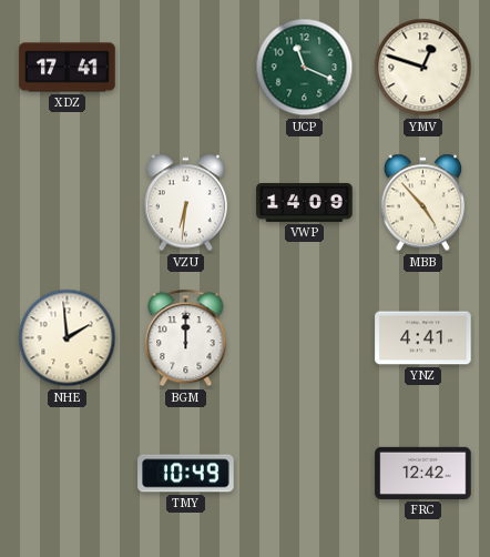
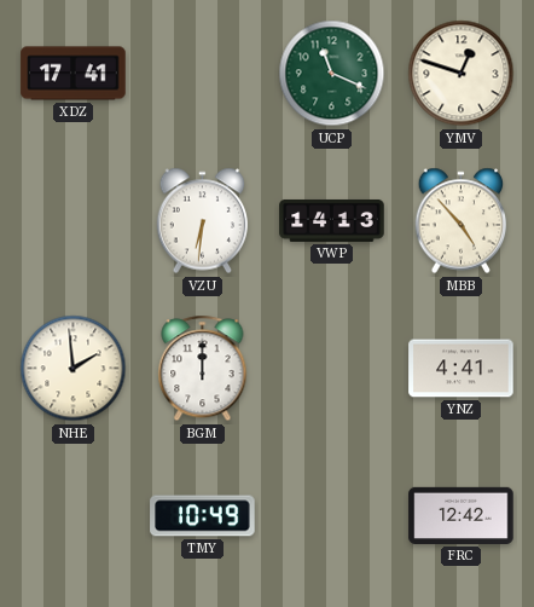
VWP: 14:09 -> 14:13
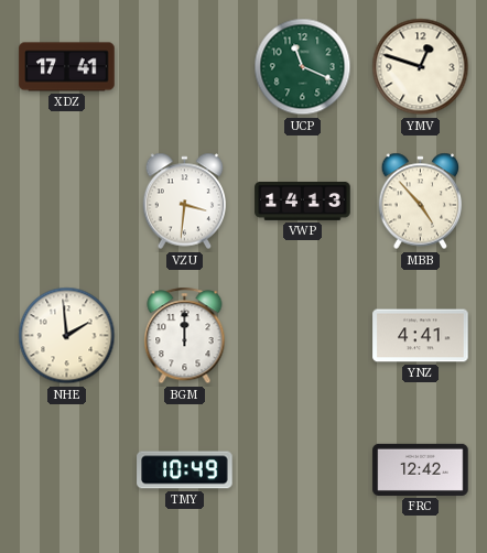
VZU: 6:31 -> 3:31
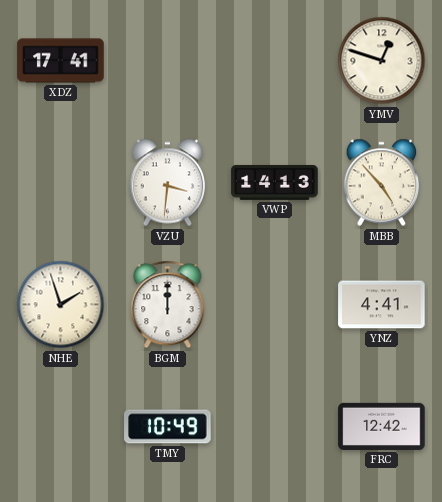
UCP: 11:19 -> none
NHE: 1:59 -> 1:57
